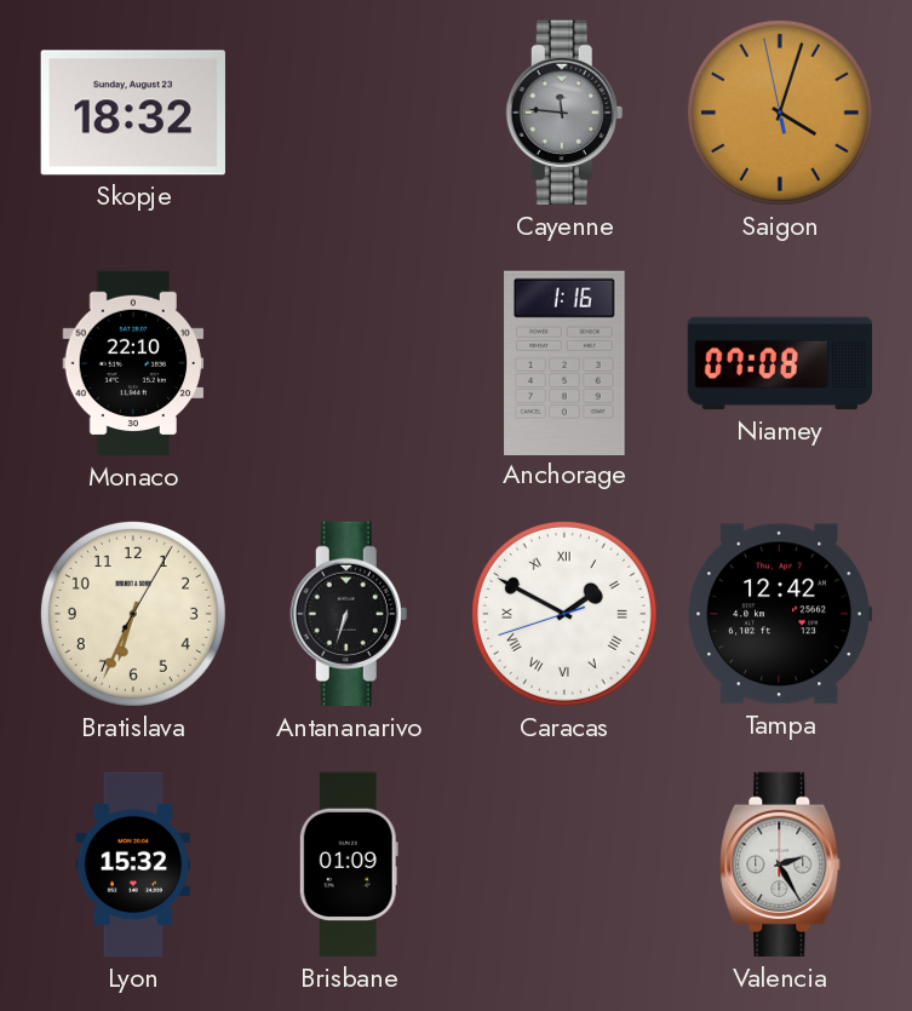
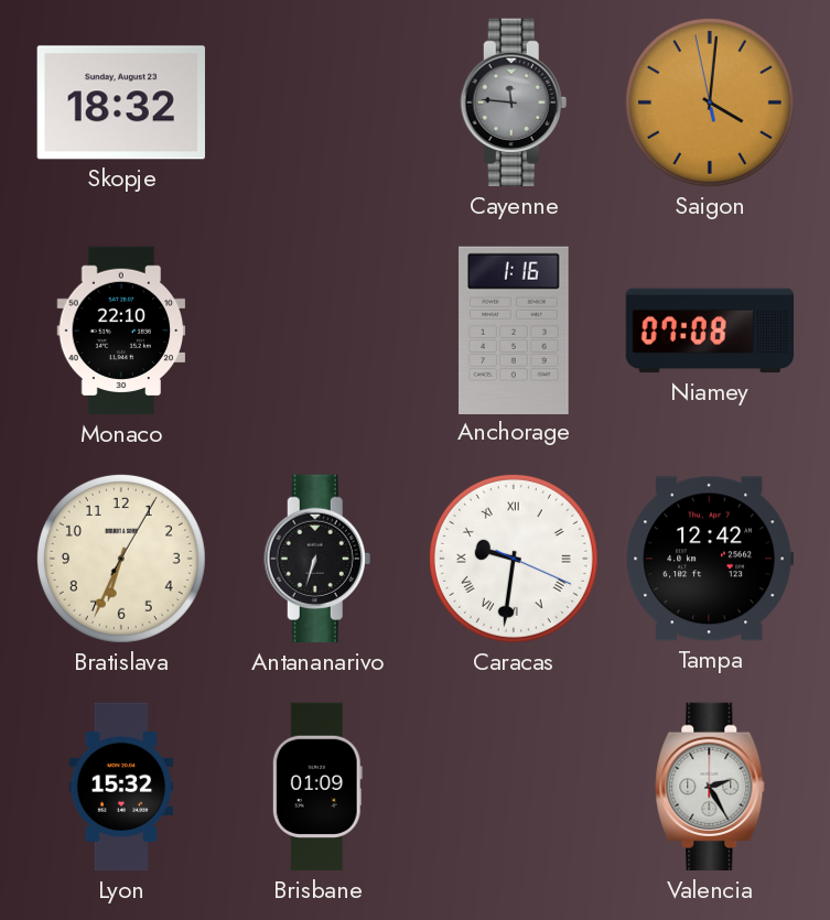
Saigon: 4:02 -> 4:00
Caracas: 1:49 -> 9:31
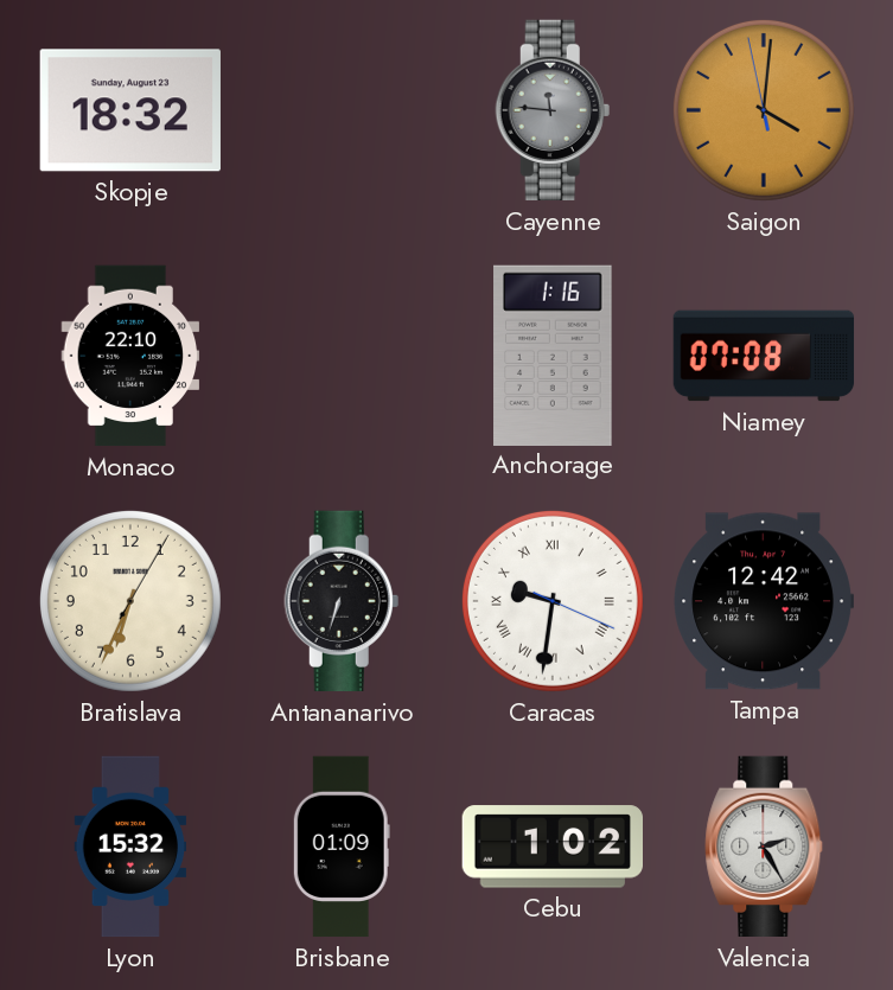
Cebu: none -> 1:02
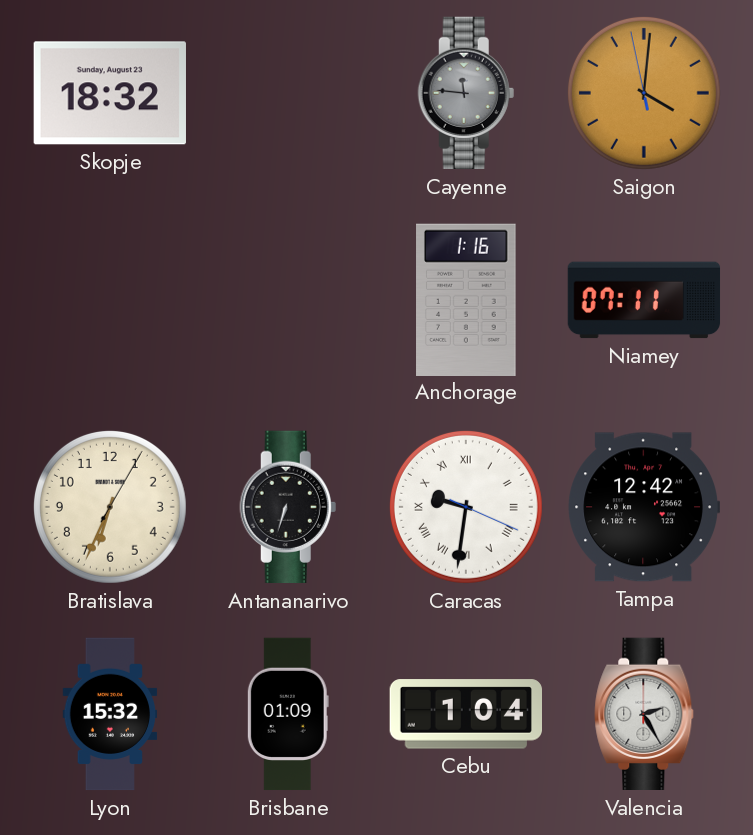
Monaco: 22:10 -> none
Niamey: 07:08 -> 07:11
Cebu: 1:02 -> 1:04
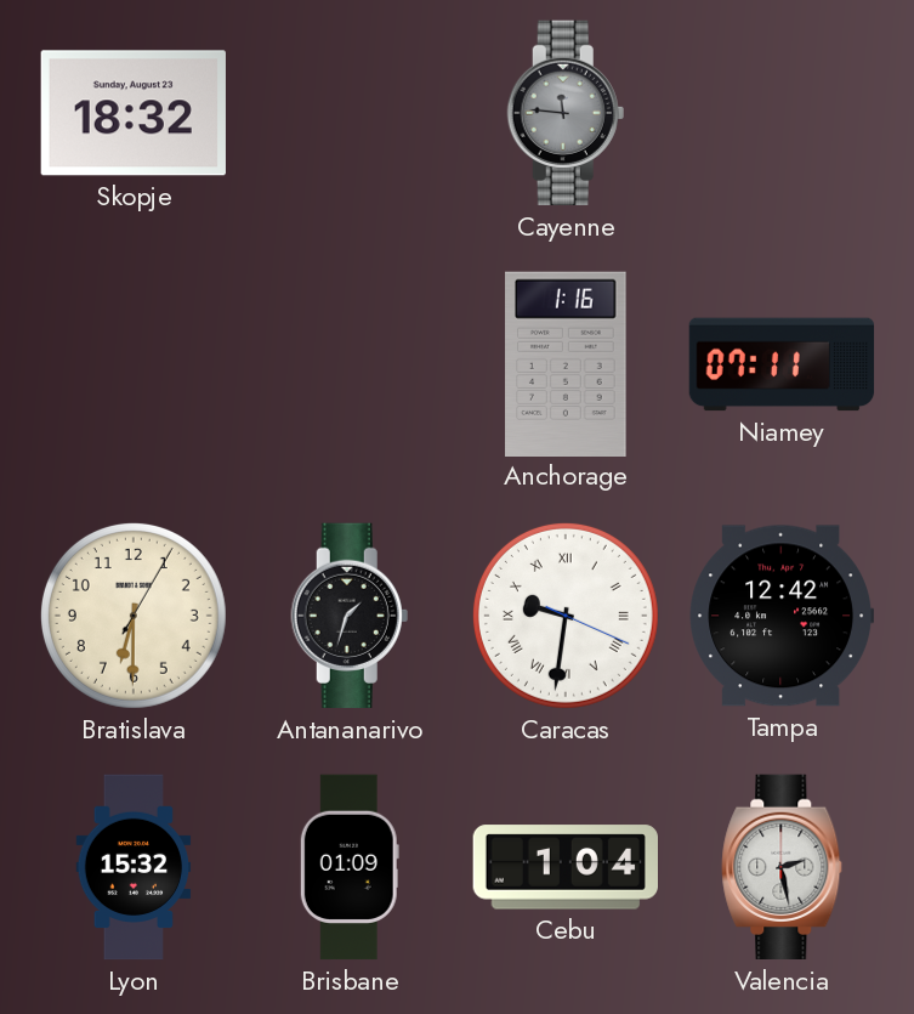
Saigon: 4:00 -> none
Bratislava: 6:34 -> 6:30
Antananarivo: 6:33 -> 1:33
Valencia: 2:25 -> 2:28
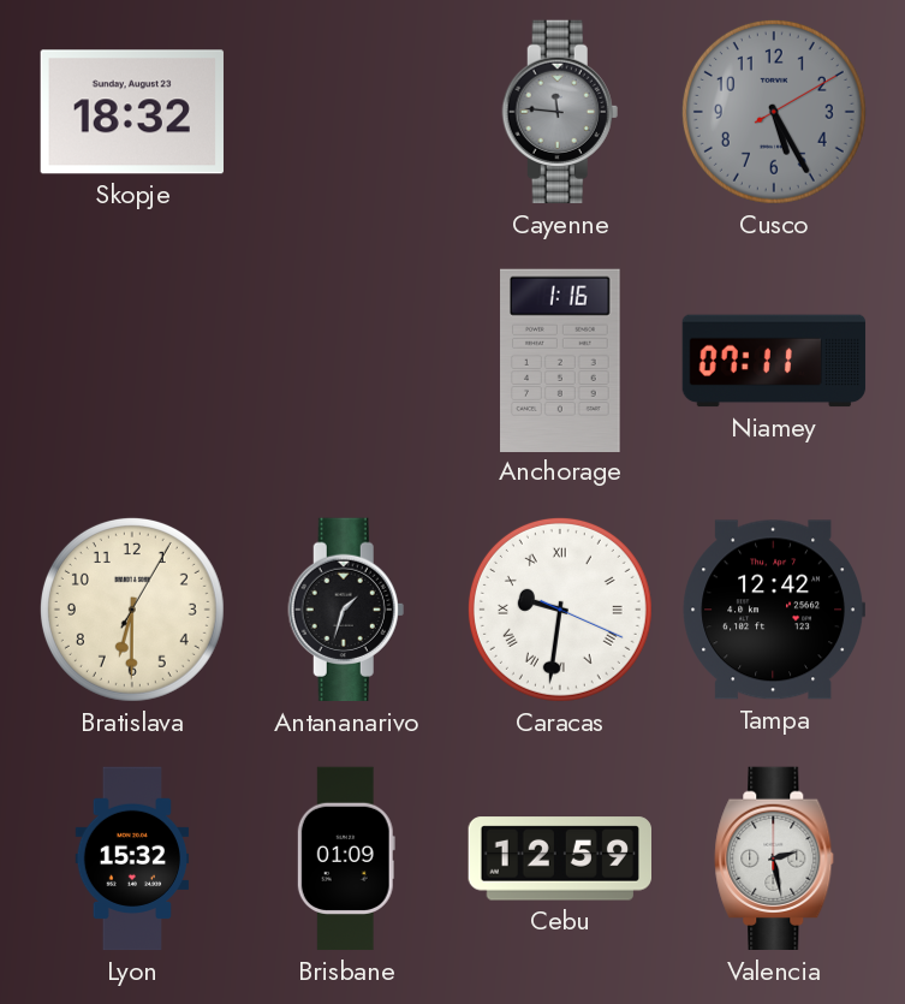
Cusco: none -> 5:25
Cebu: 1:04 -> 12:59
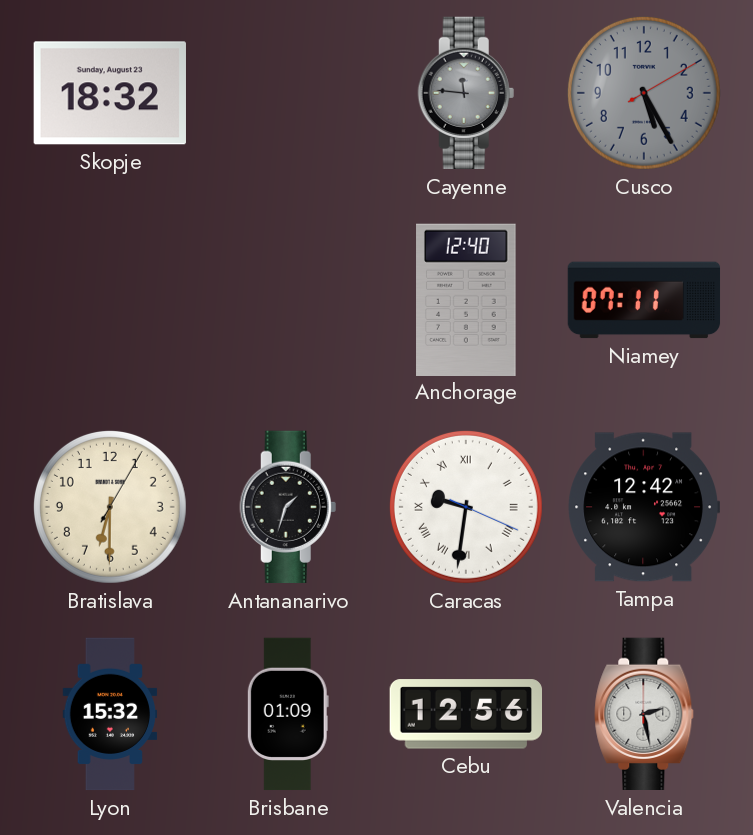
Anchorage: 1:16 -> 12:40
Cebu: 12:59 -> 12:56
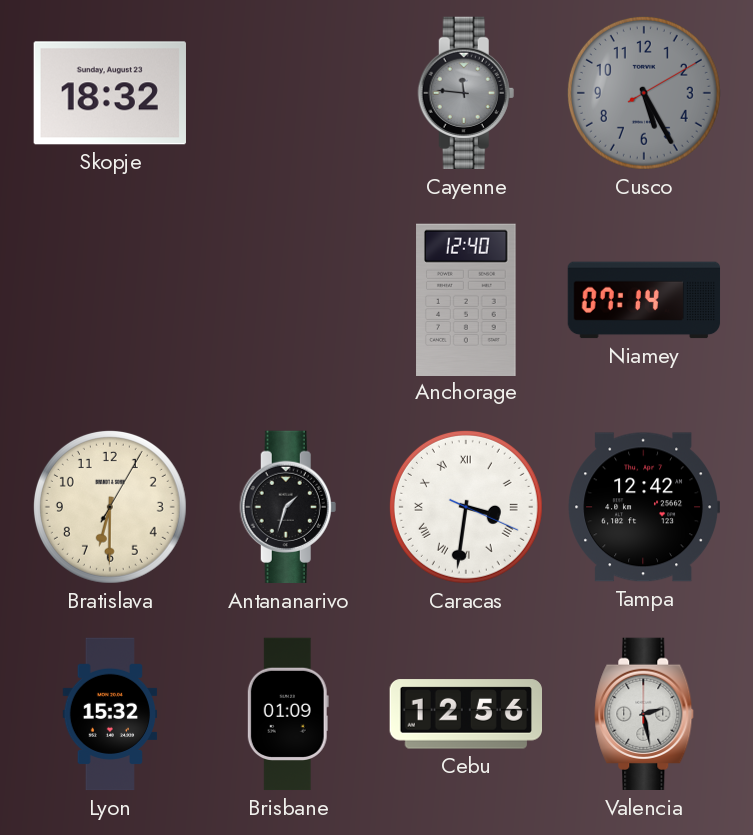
Niamey: 07:11 -> 07:14
Caracas: 9:31 -> 3:31
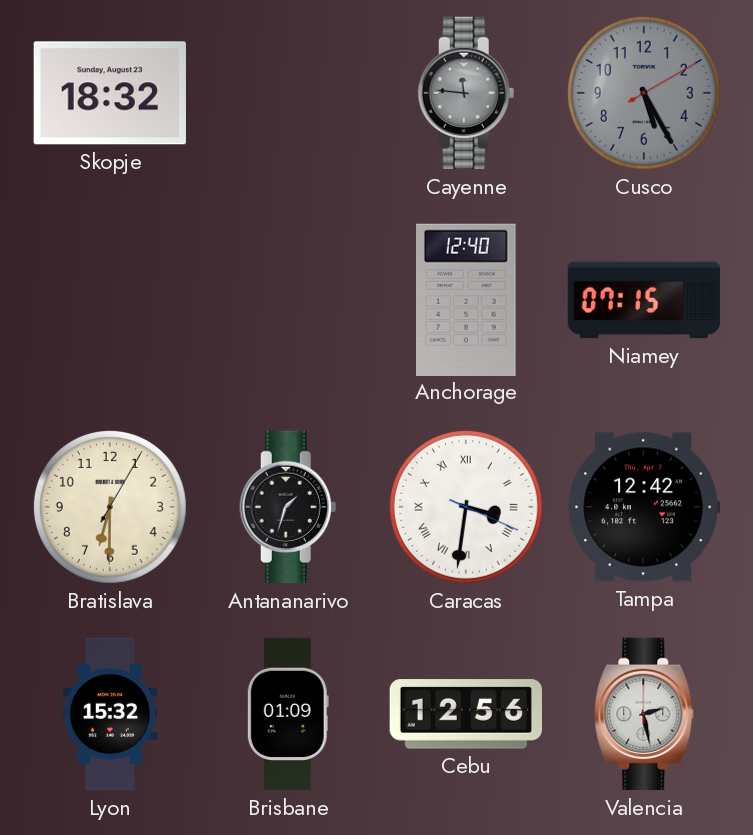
Niamey: 07:14 -> 07:15
